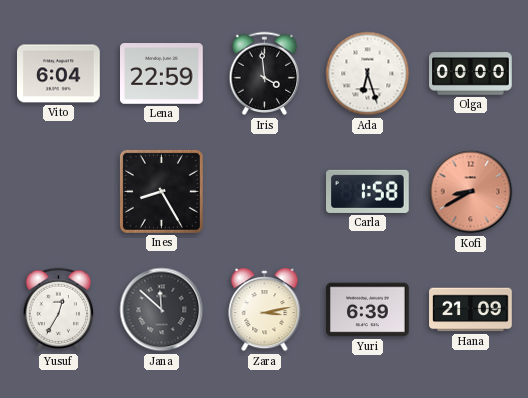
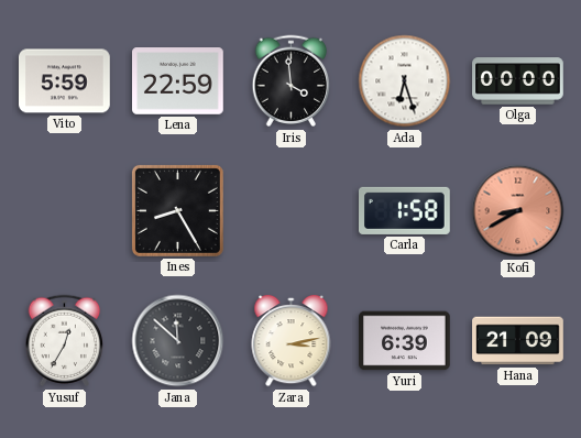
Vito: 6:04 -> 5:59
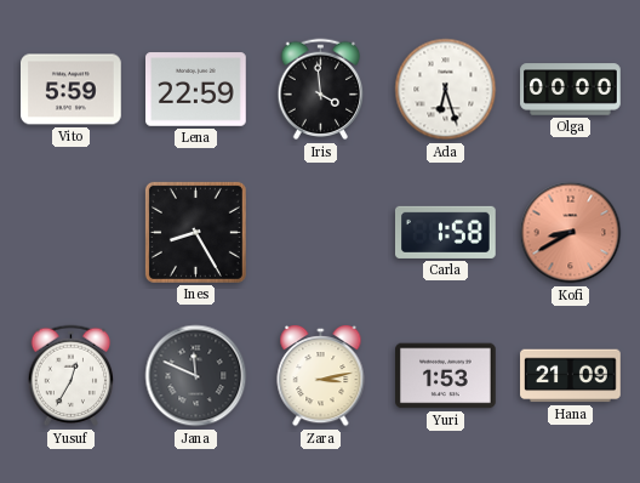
Jana: 11:52 -> 11:49
Yuri: 6:39 -> 1:53
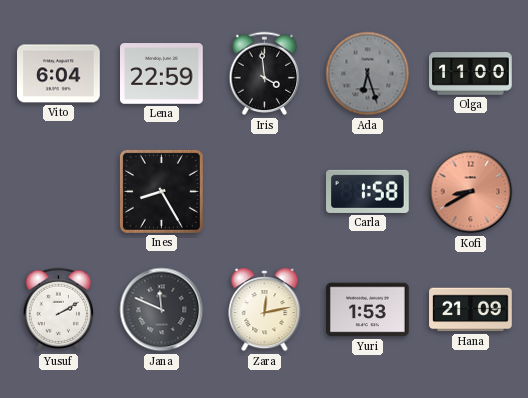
Vito: 5:59 -> 6:04
Ada dial: white -> grey
Olga: 00:00 -> 11:00
Yusuf: 12:35 -> 2:10
Zara: 3:13 -> 12:13
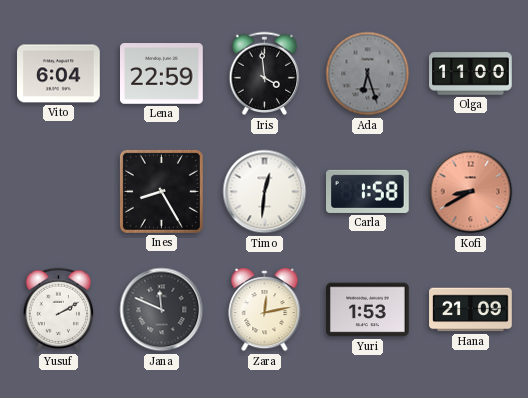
Timo: none -> 12:31
